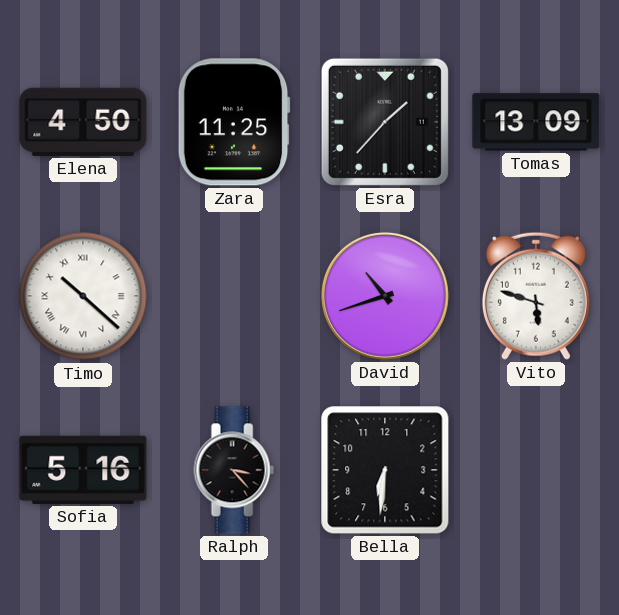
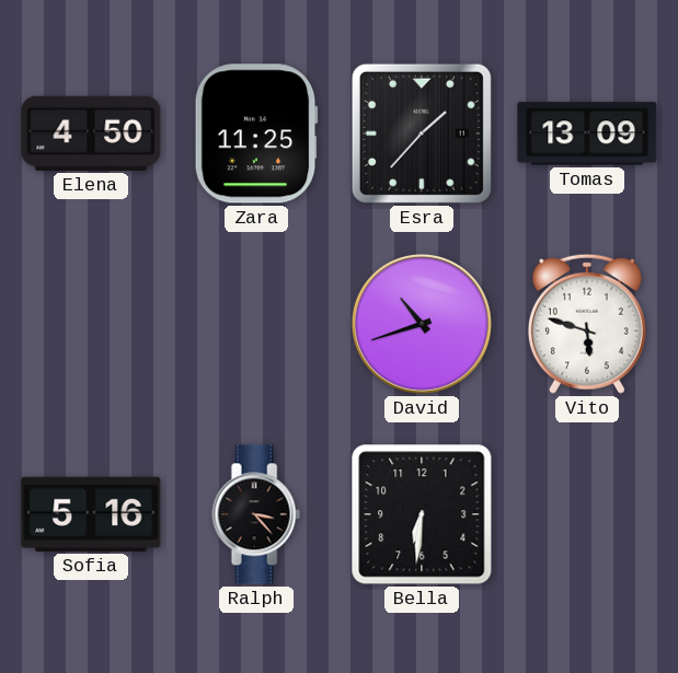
Timo: 10:22 -> none
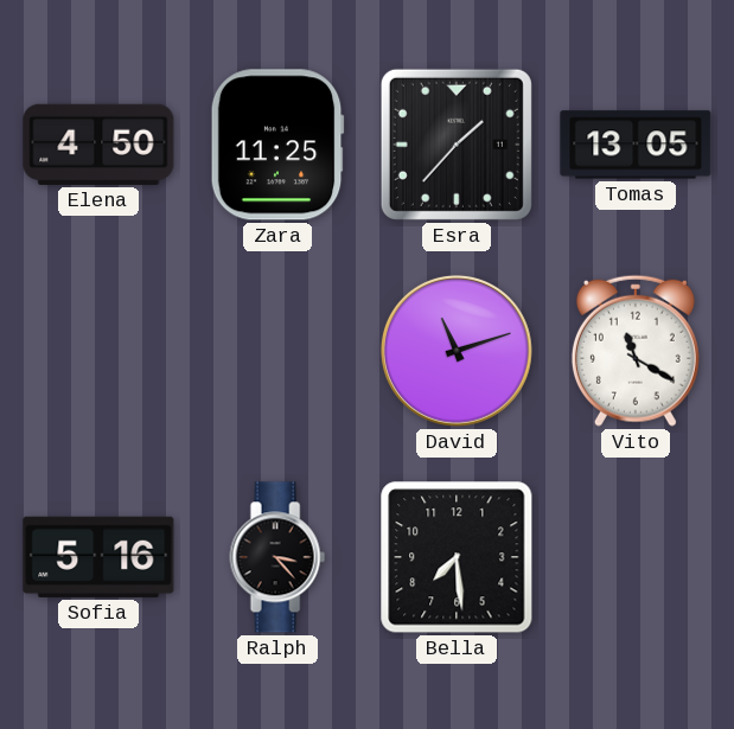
Tomas: 13:09 -> 13:05
David: 10:42 -> 11:12
Vito: 5:48 -> 11:20
Bella: 6:31 -> 7:29
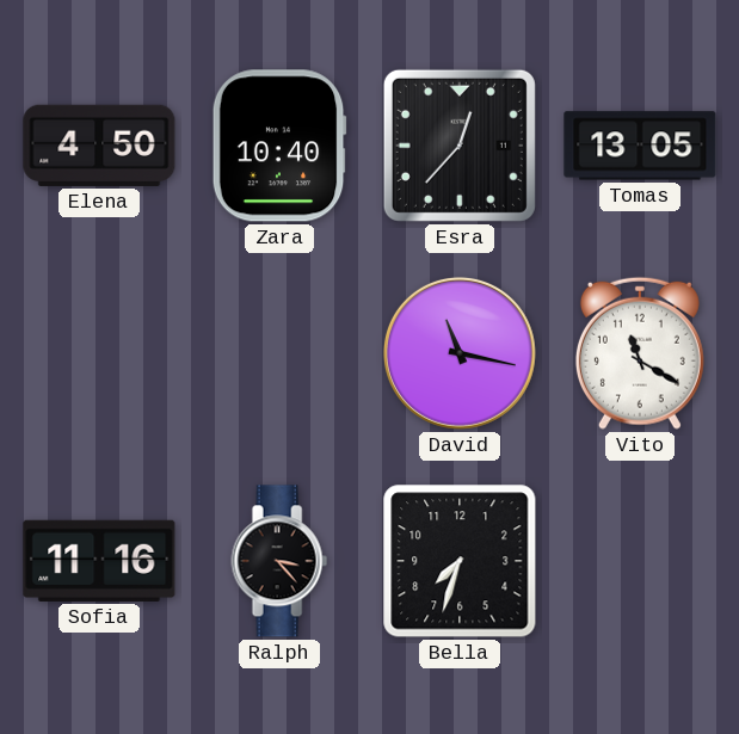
Zara: 11:25 -> 10:40
Esra: 1:37 -> 12:37
David: 11:12 -> 11:17
Sofia: 5:16 -> 11:16
Bella: 7:29 -> 7:33
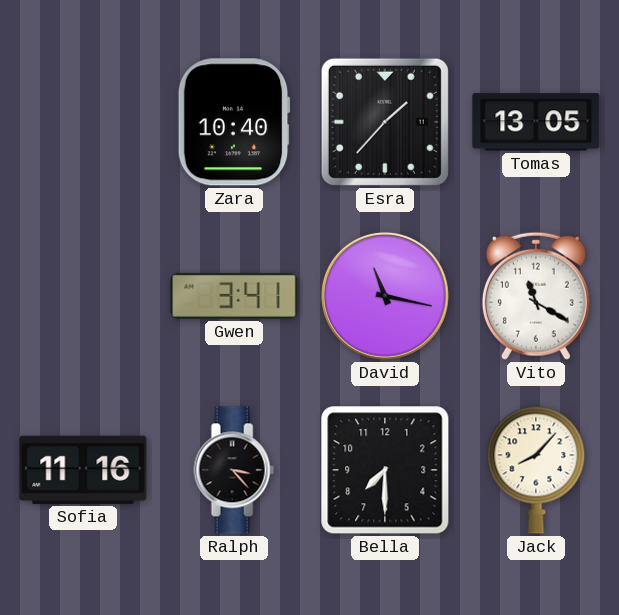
Elena: 4:50 -> none
Esra: 12:37 -> 1:37
Gwen: none -> 3:41
Bella: 7:33 -> 7:30
Jack: none -> 8:07
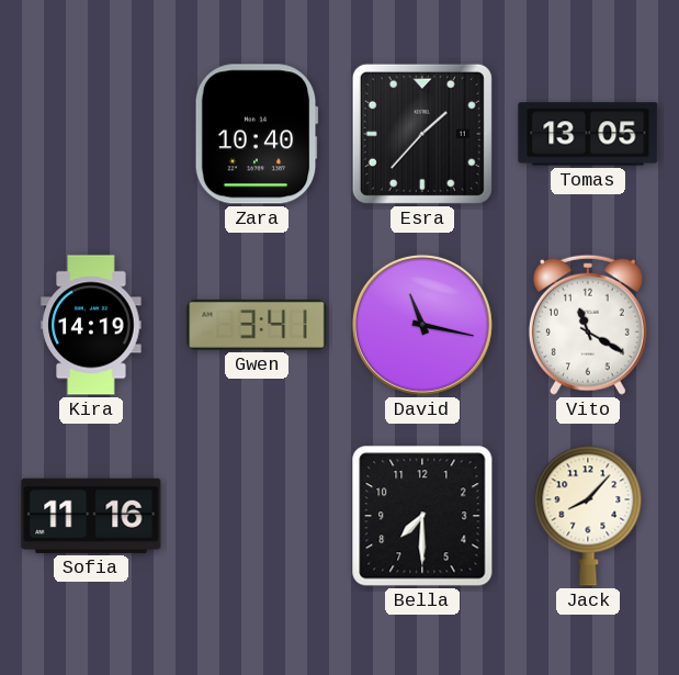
Kira: none -> 14:19
Ralph: 3:23 -> none
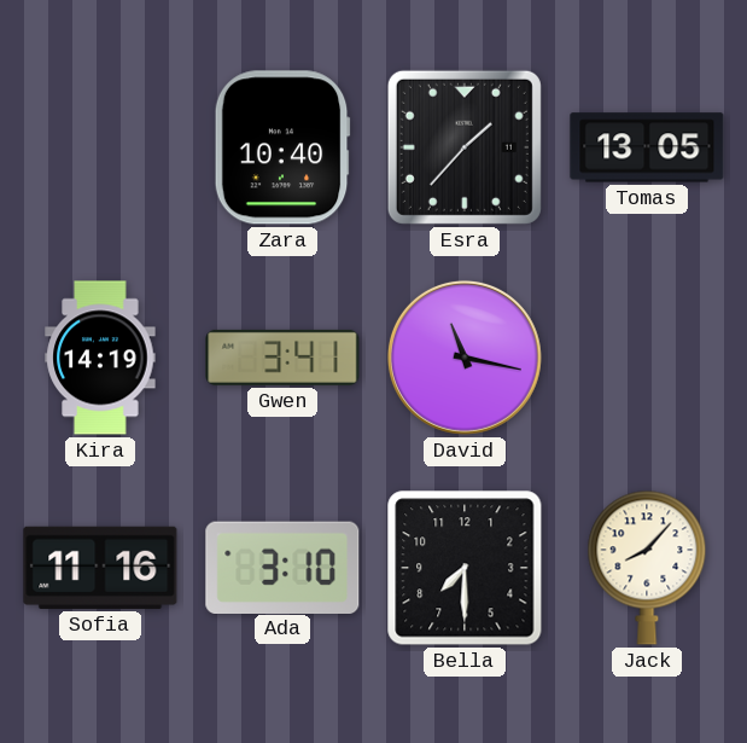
Vito: 11:20 -> none
Ada: none -> 3:10
